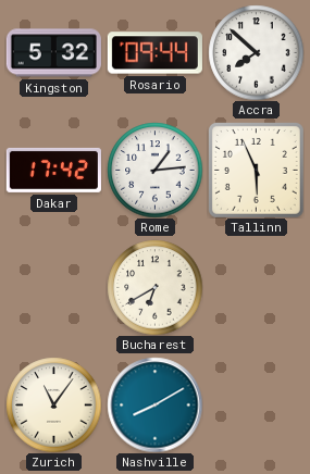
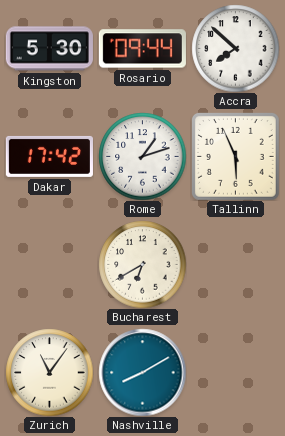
Kingston: 5:32 -> 5:30
Rome: 1:14 -> 1:12
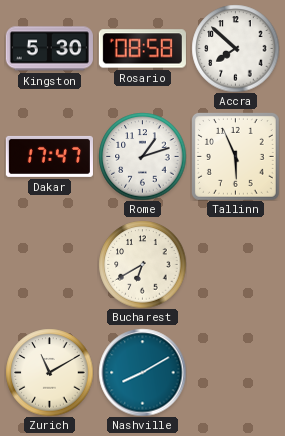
Rosario: 09:44 -> 08:58
Dakar: 17:42 -> 17:47
Zurich: 11:06 -> 11:10
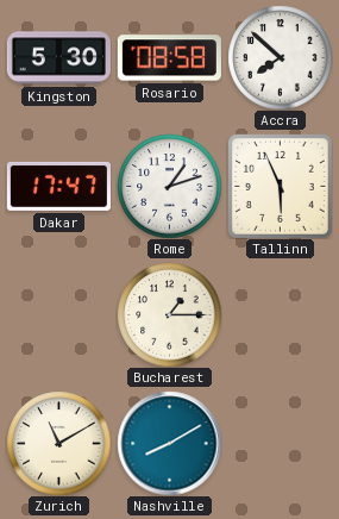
Bucharest: 6:40 -> 1:15
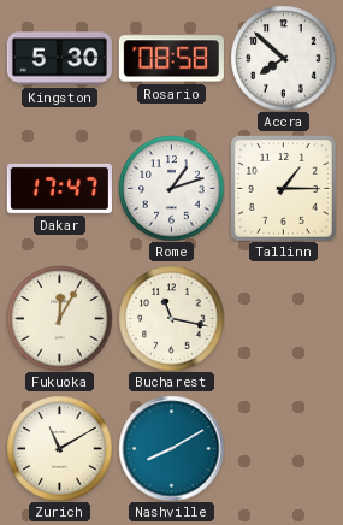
Tallinn: 5:56 -> 1:15
Fukuoka: none -> 12:05
Bucharest: 1:15 -> 11:17
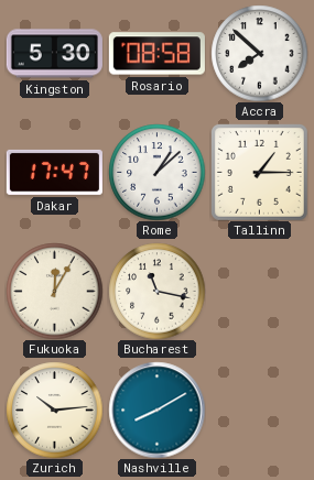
Rome: 1:12 -> 1:08
Zurich: 11:10 -> 10:14
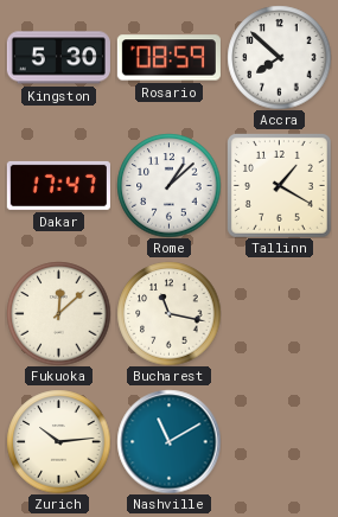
Rosario: 08:58 -> 08:59
Tallinn: 1:15 -> 1:20
Fukuoka: 12:05 -> 12:08
Nashville: 8:10 -> 11:10
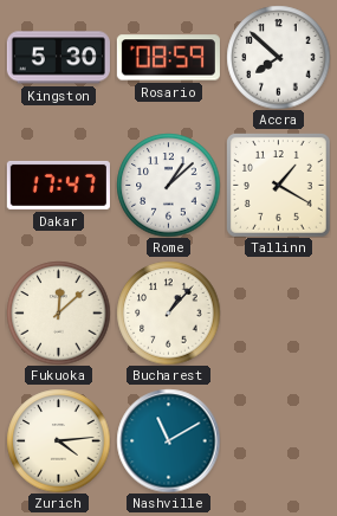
Bucharest: 11:17 -> 1:07
Zurich: 10:14 -> 4:14
